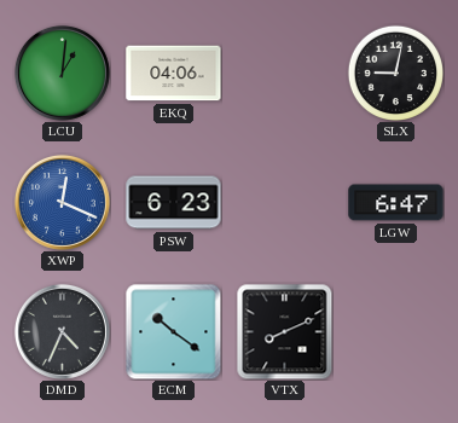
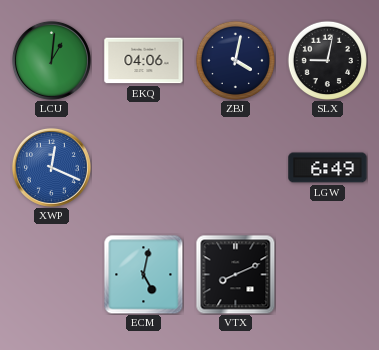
ZBJ: none -> 4:02
PSW: 6:23 -> none
LGW: 6:47 -> 6:49
DMD: 4:34 -> none
ECM: 10:21 -> 5:02
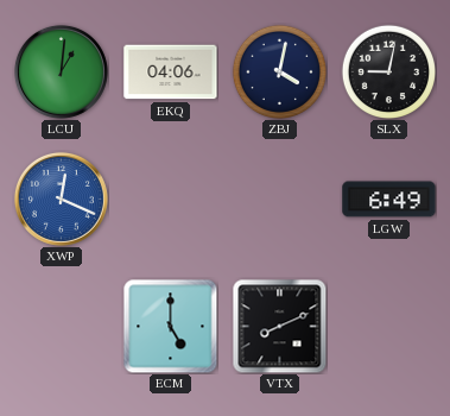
ECM: 5:02 -> 5:00
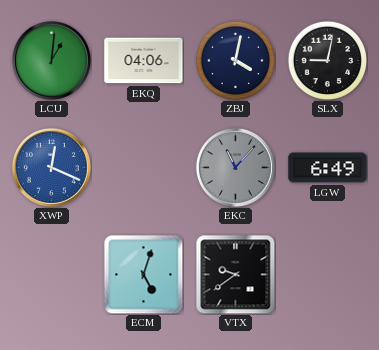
EKC: none -> 11:07
ECM: 5:00 -> 5:03
VTX: 8:11 -> 9:39
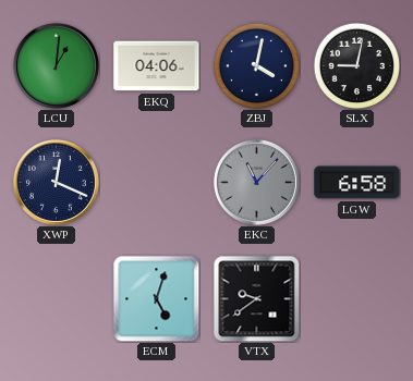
XWP dial: blue -> navy
LGW: 6:49 -> 6:58
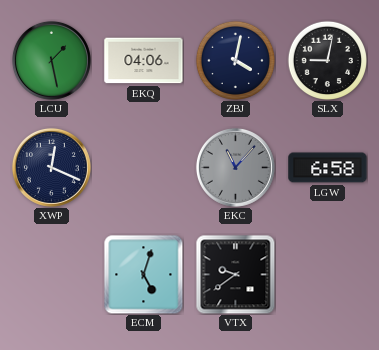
LCU: 1:01 -> 1:28
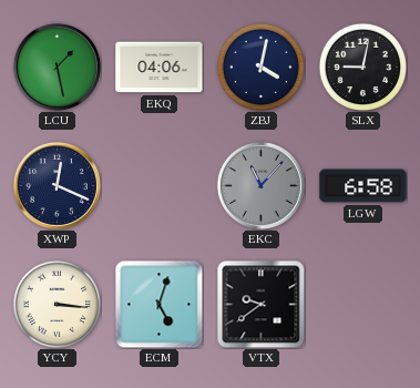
YCY: none -> 3:16
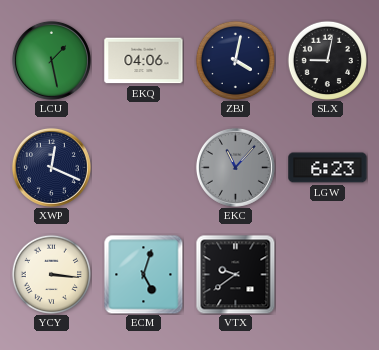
LGW: 6:58 -> 6:23
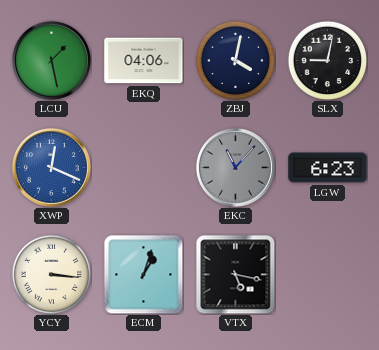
XWP dial: navy -> blue
ECM: 5:03 -> 1:03
VTX: 9:39 -> 5:17
